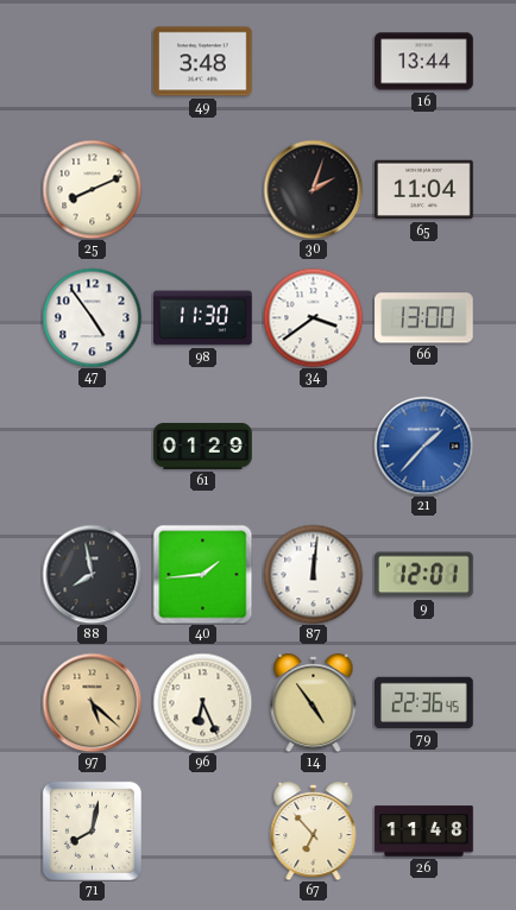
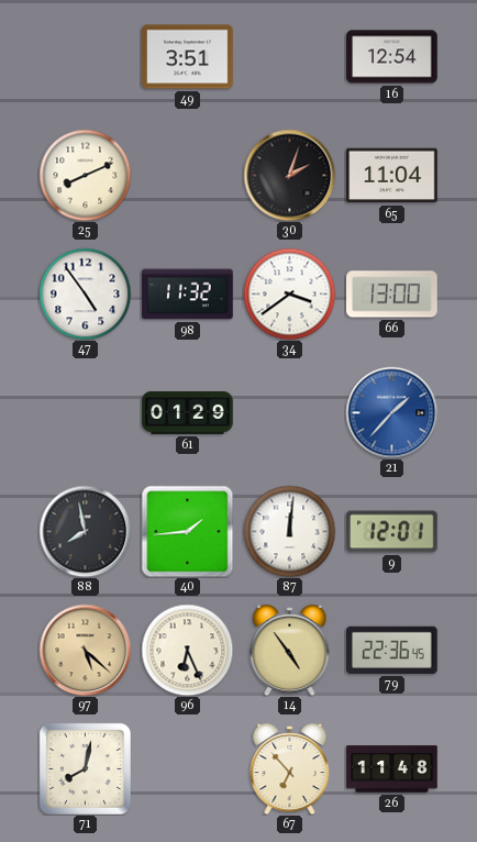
49: 3:48 -> 3:51
16: 13:44 -> 12:54
98: 11:30 -> 11:32
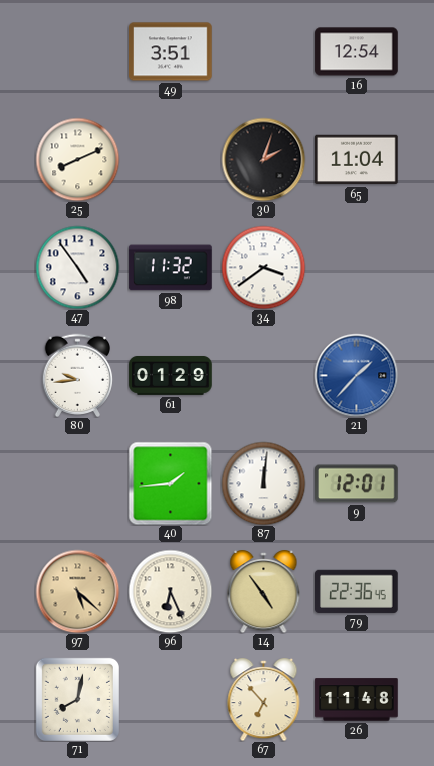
66: 13:00 -> none
80: none -> 9:44
88: 7:58 -> none
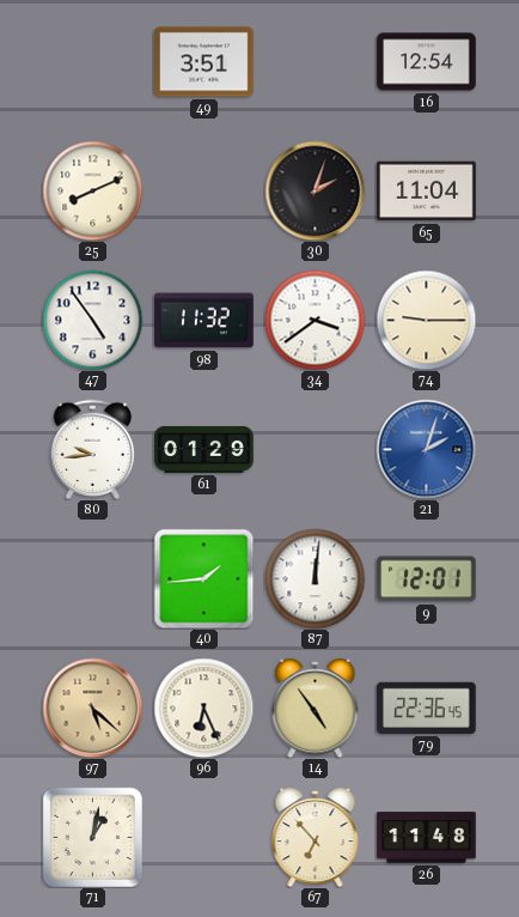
74: none -> 9:15
21: 1:37 -> 2:03
71: 8:02 -> 1:02
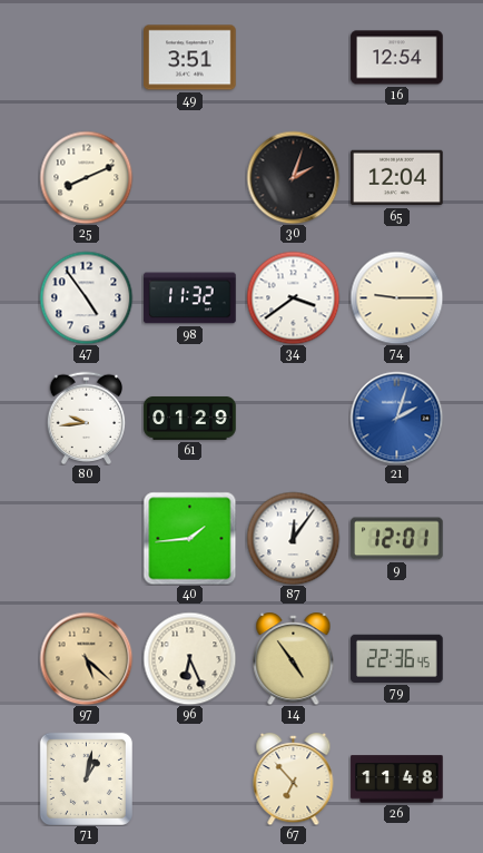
65: 11:04 -> 12:04
87: 12:01 -> 12:06
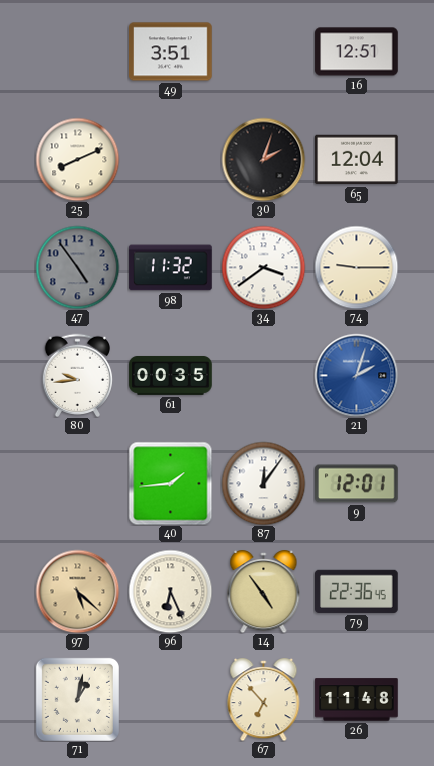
16: 12:54 -> 12:51
47 dial: white -> grey
61: 01:29 -> 00:35
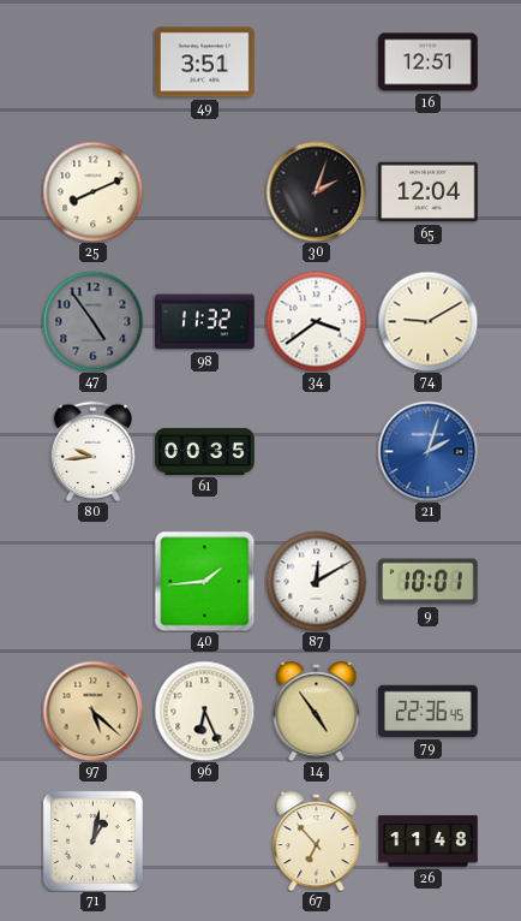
74: 9:15 -> 9:10
87: 12:06 -> 12:10
9: 12:01 -> 10:01
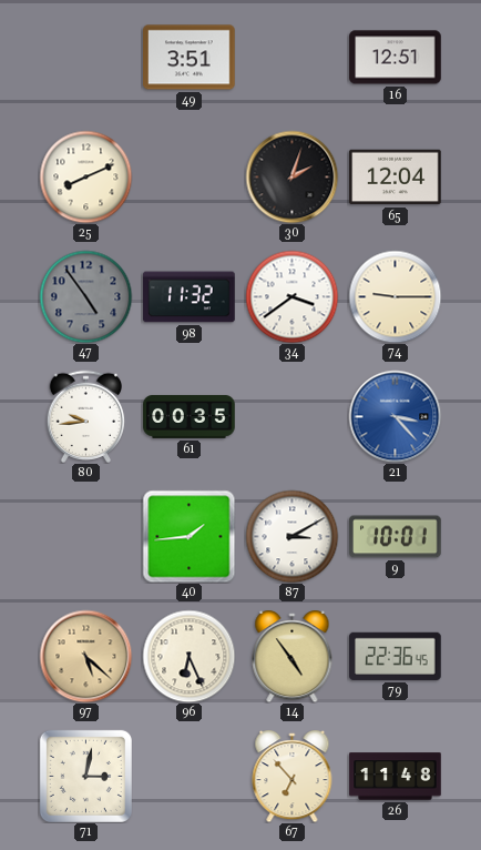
74: 9:10 -> 9:15
21: 2:03 -> 3:23
87: 12:10 -> 3:10
71: 1:02 -> 3:02
